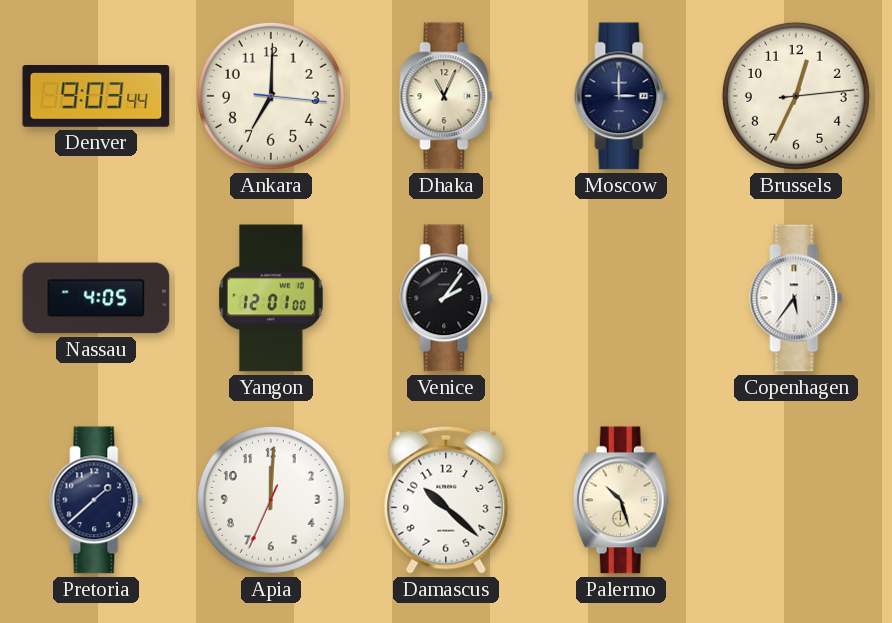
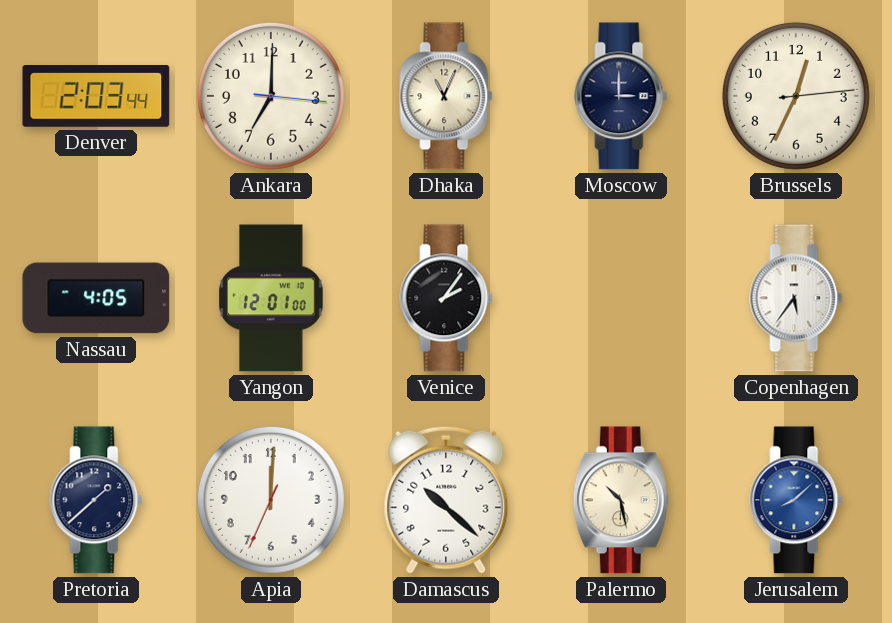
Denver: 9:03 -> 2:03
Palermo: 10:27 -> 10:28
Jerusalem: none -> 8:08
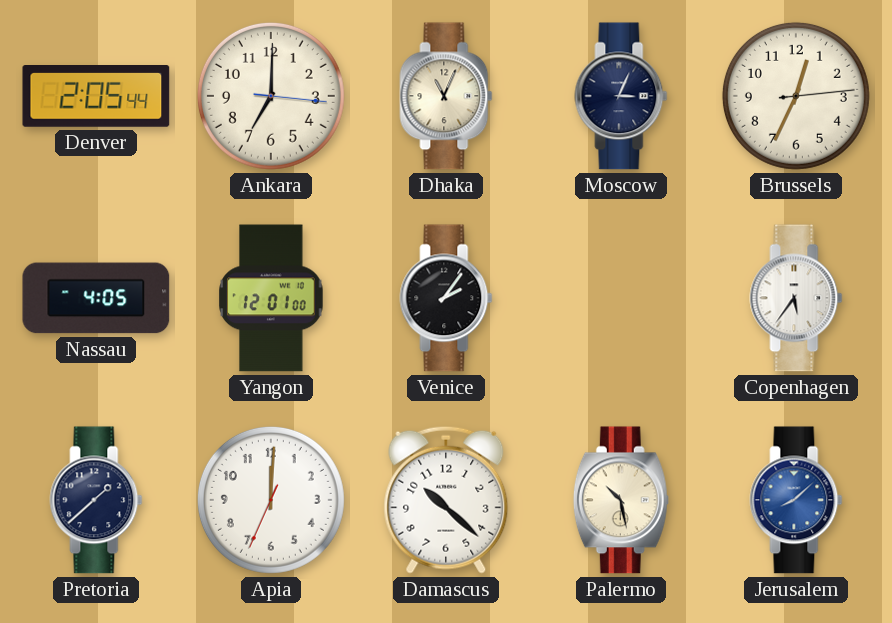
Denver: 2:03 -> 2:05
Moscow: 3:00 -> 3:04
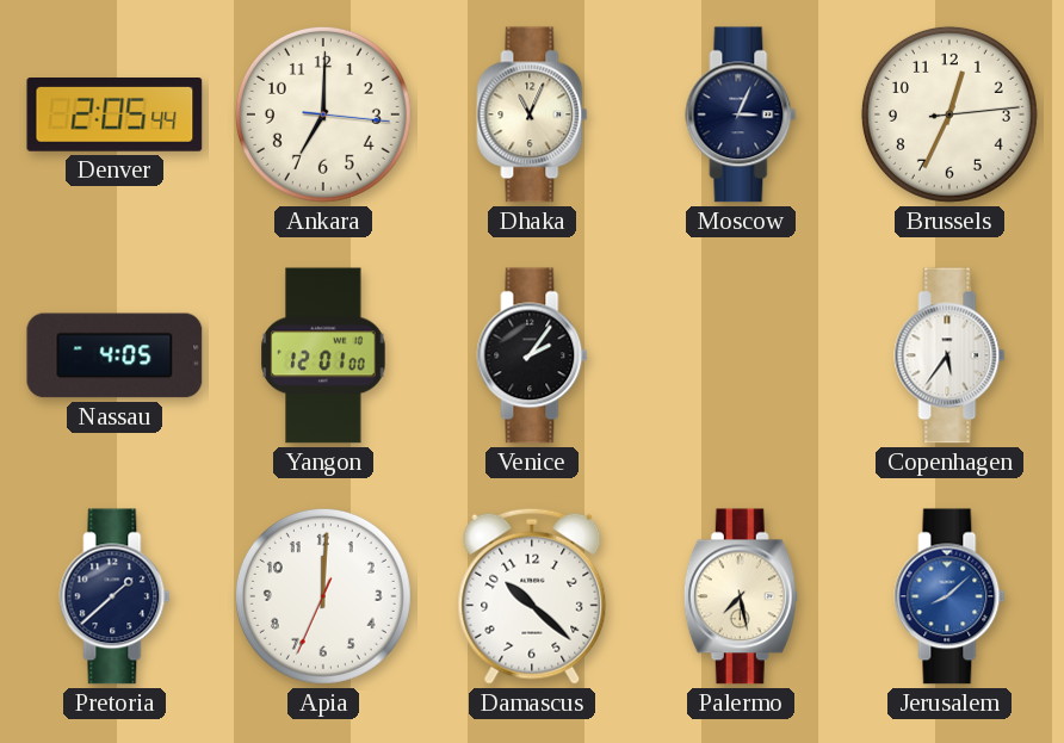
Palermo: 10:28 -> 7:28
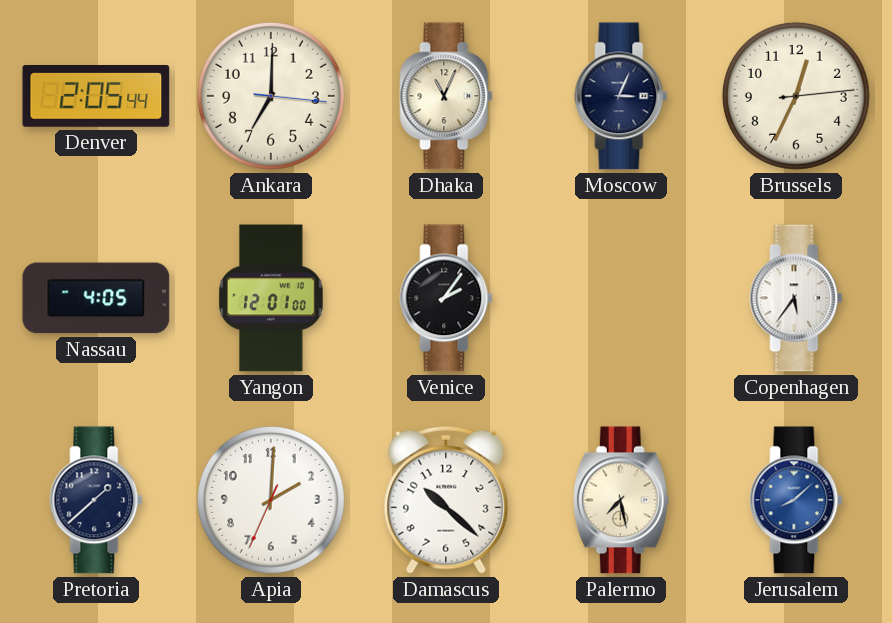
Apia: 12:00 -> 2:00
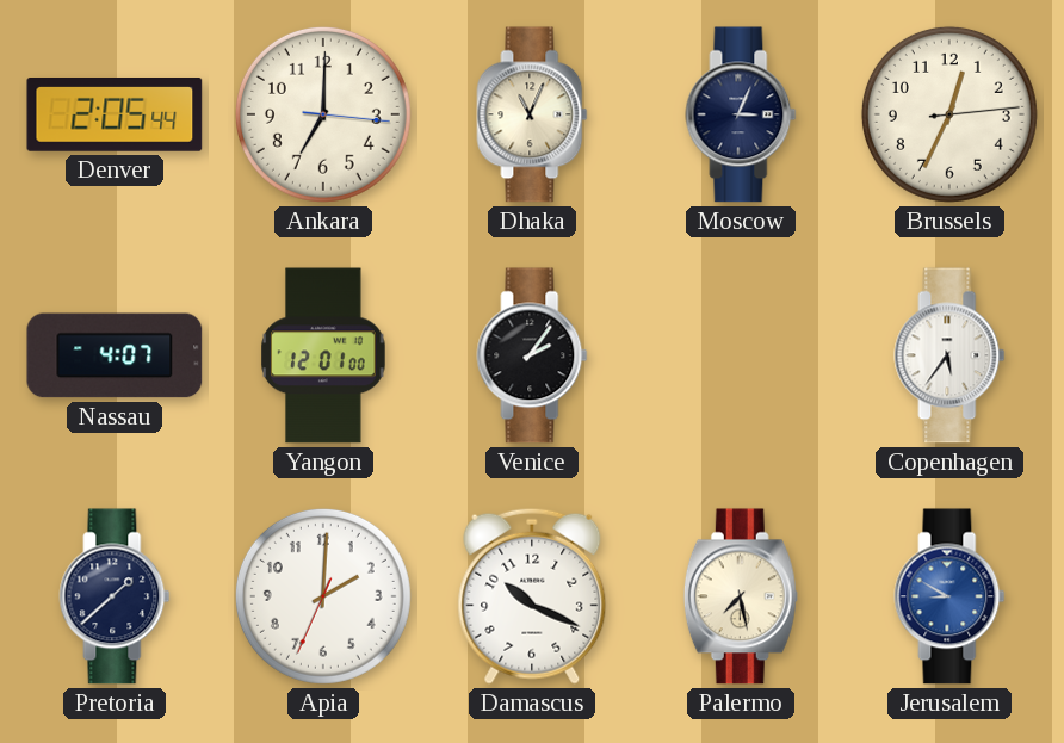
Nassau: 4:05 -> 4:07
Damascus: 10:22 -> 10:19
Jerusalem: 8:08 -> 8:50
